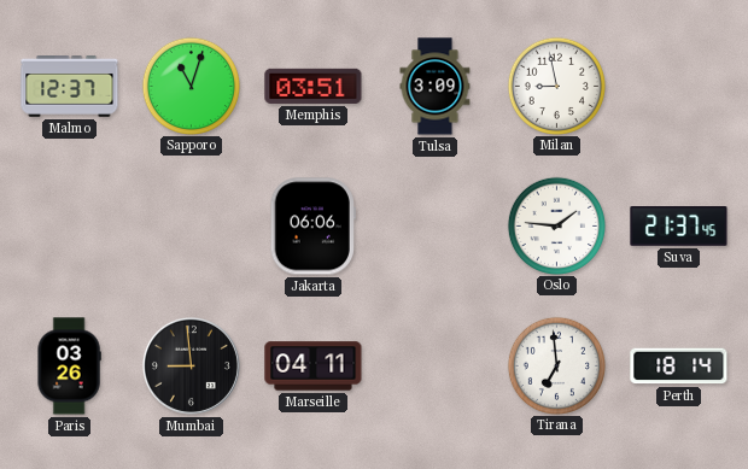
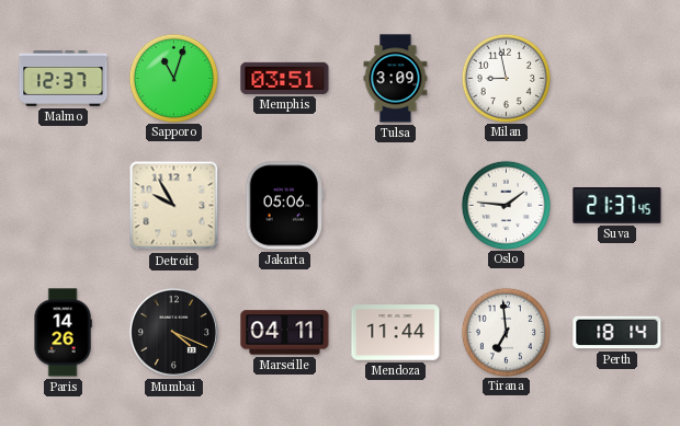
Detroit: none -> 9:55
Jakarta: 06:06 -> 05:06
Paris: 03:26 -> 14:26
Mumbai: 8:59 -> 4:19
Mendoza: none -> 11:44
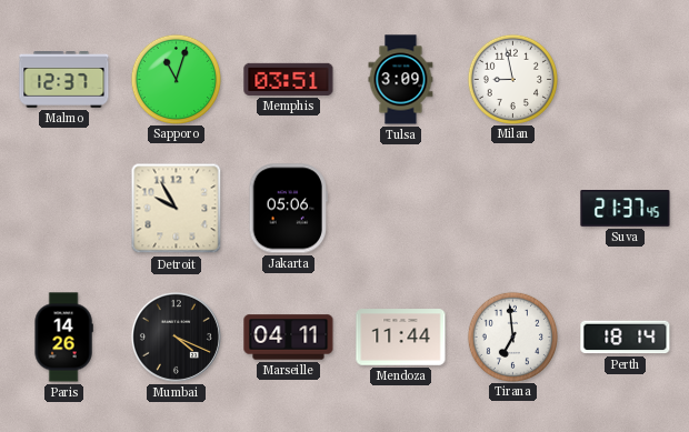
Oslo: 1:46 -> none
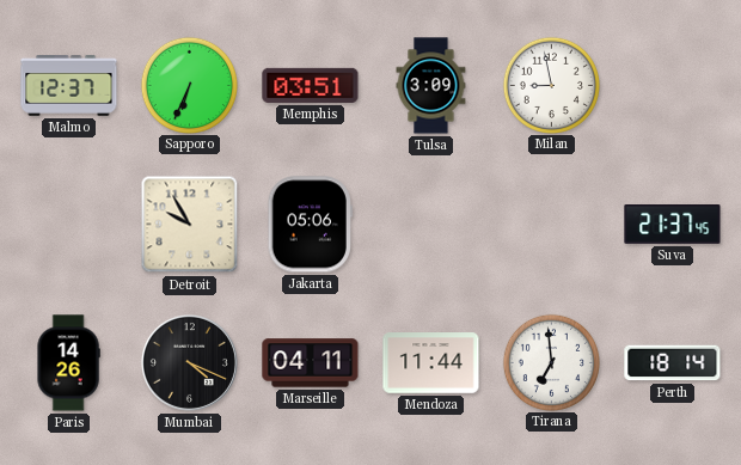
Sapporo: 11:03 -> 6:34
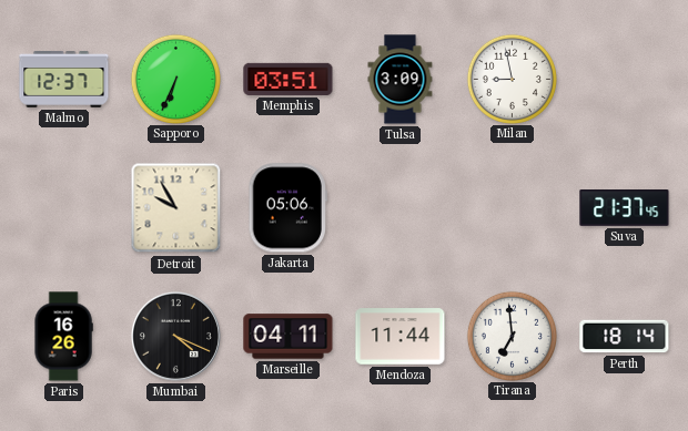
Paris: 14:26 -> 16:26
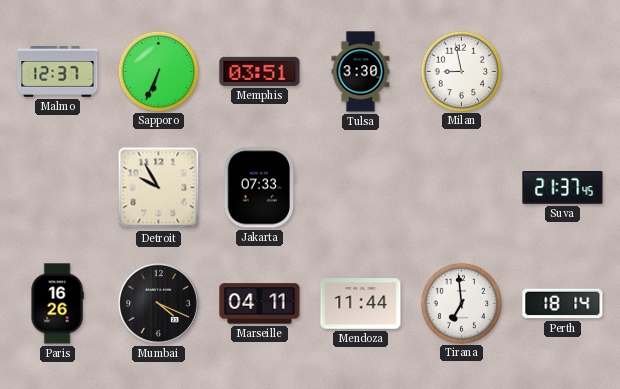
Tulsa: 3:09 -> 3:30
Jakarta: 05:06 -> 07:33
